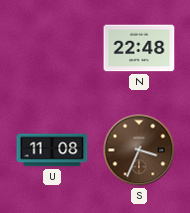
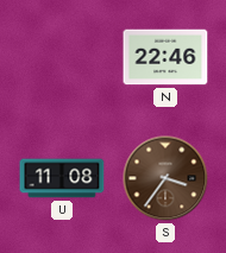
N: 22:48 -> 22:46
S: 3:34 -> 3:36
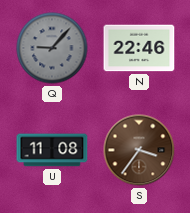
Q: none -> 9:07
